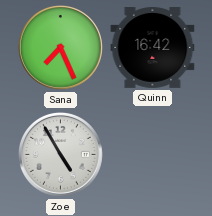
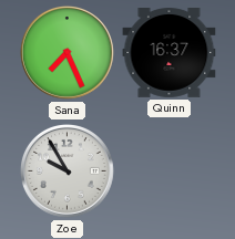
Quinn: 16:42 -> 16:37
Zoe: 4:55 -> 9:55
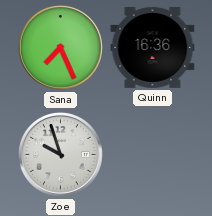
Quinn: 16:37 -> 16:36
Zoe: 9:55 -> 9:57
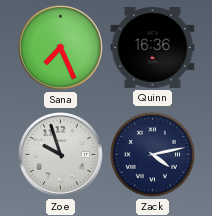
Zack: none -> 4:13
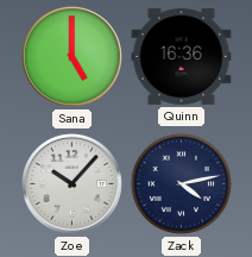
Sana: 7:26 -> 5:00
Zoe: 9:57 -> 10:07
